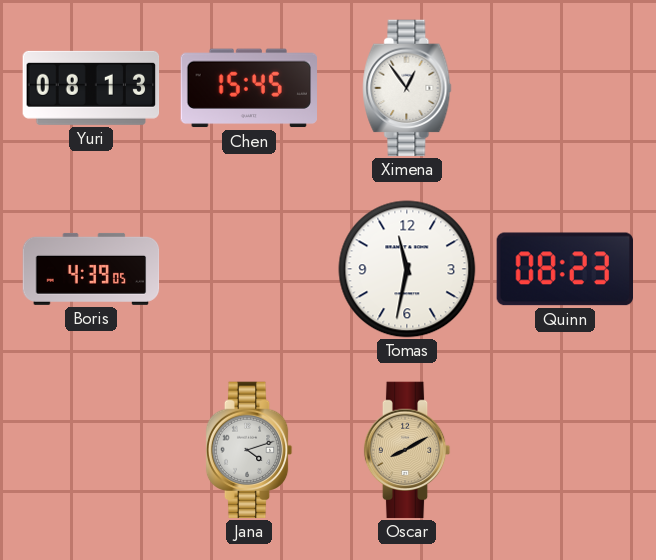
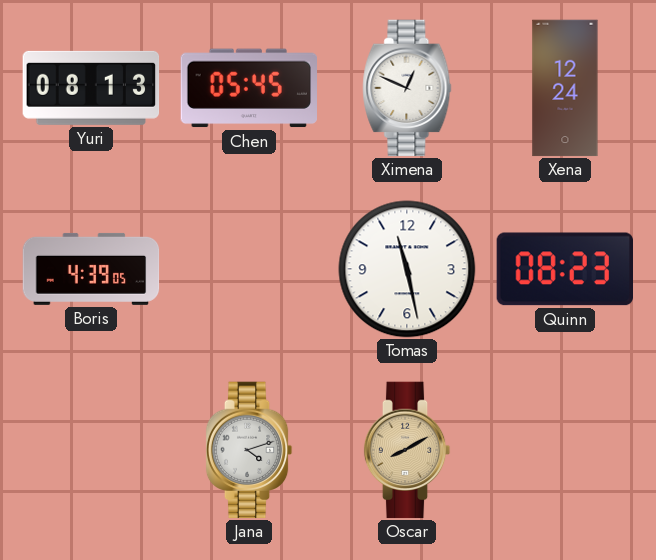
Chen: 15:45 -> 05:45
Ximena: 12:54 -> 12:49
Xena: none -> 12:24
Tomas: 11:32 -> 11:28
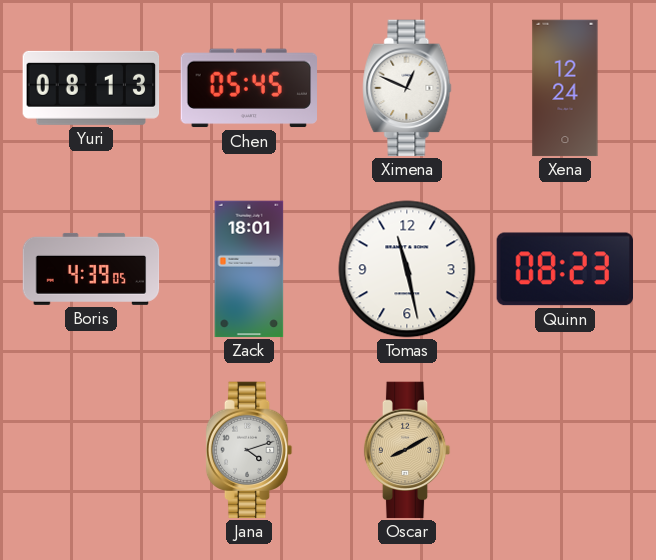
Zack: none -> 18:01
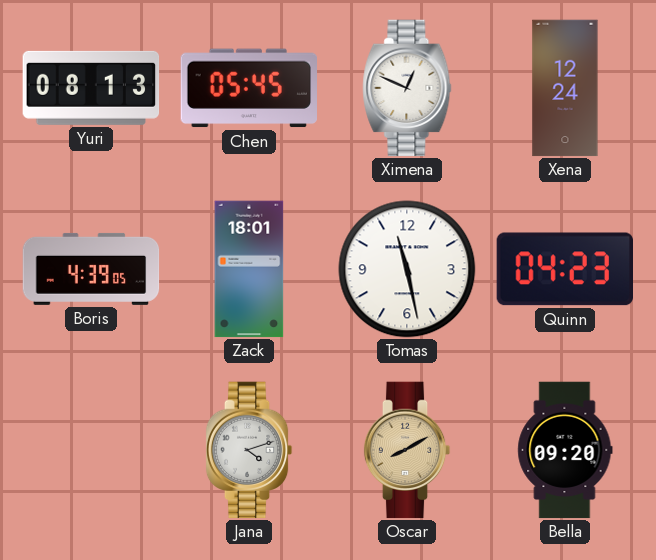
Quinn: 08:23 -> 04:23
Bella: none -> 09:20
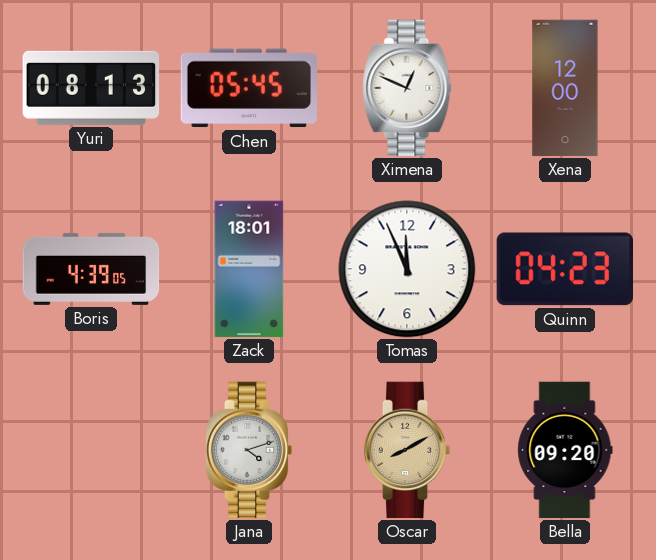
Xena: 12:24 -> 12:00
Tomas: 11:28 -> 11:56
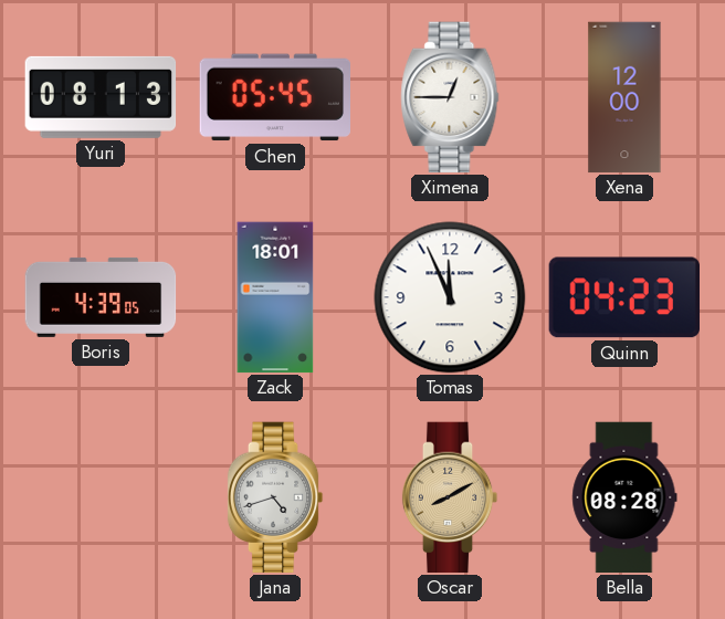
Ximena: 12:49 -> 12:45
Jana: 4:12 -> 4:42
Bella: 09:20 -> 08:28
